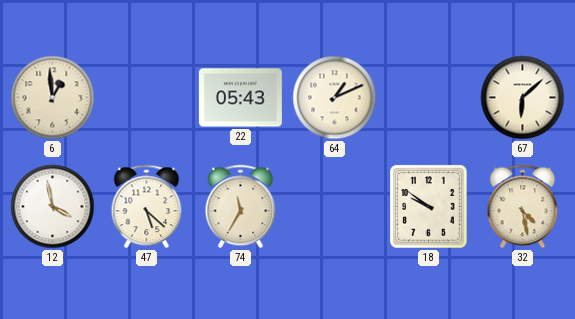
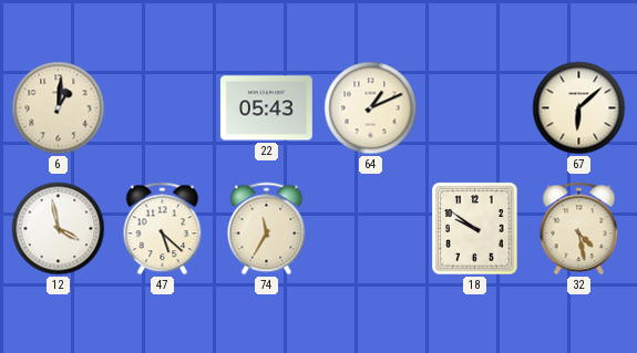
6: 12:59 -> 1:01
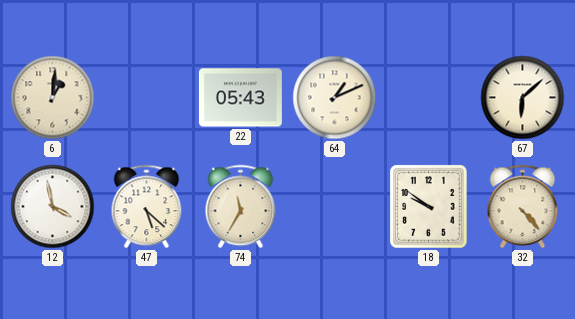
32: 4:28 -> 4:23
